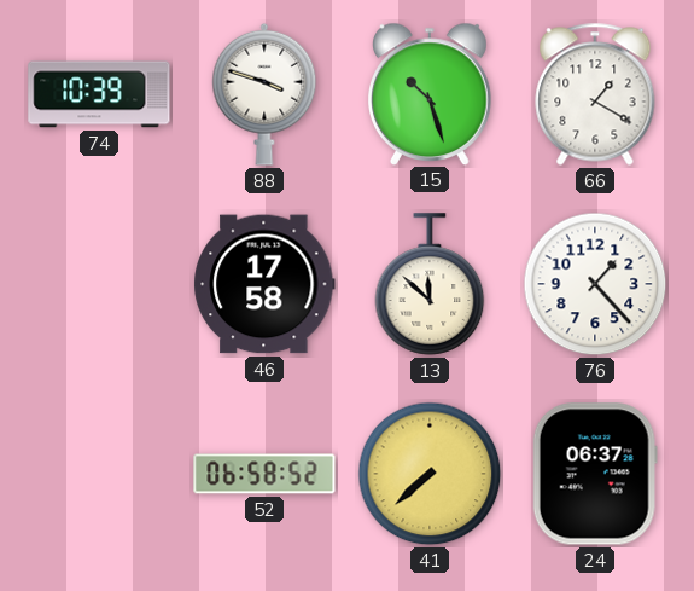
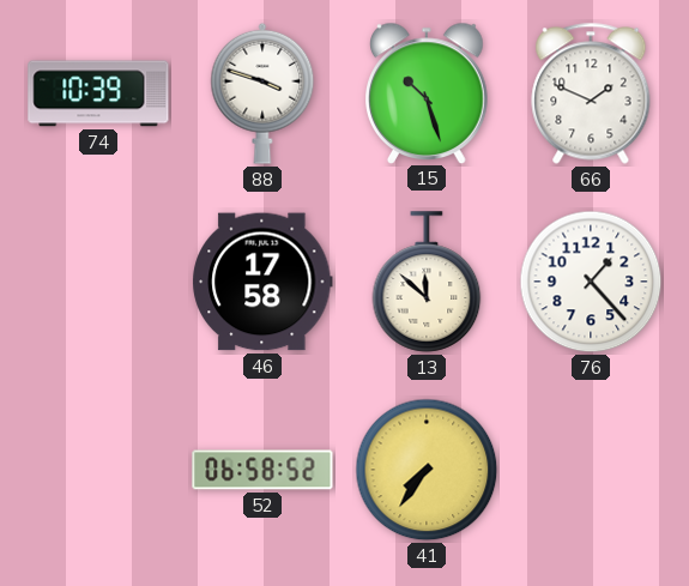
66: 1:20 -> 1:49
41: 7:38 -> 7:36
24: 06:37 -> none
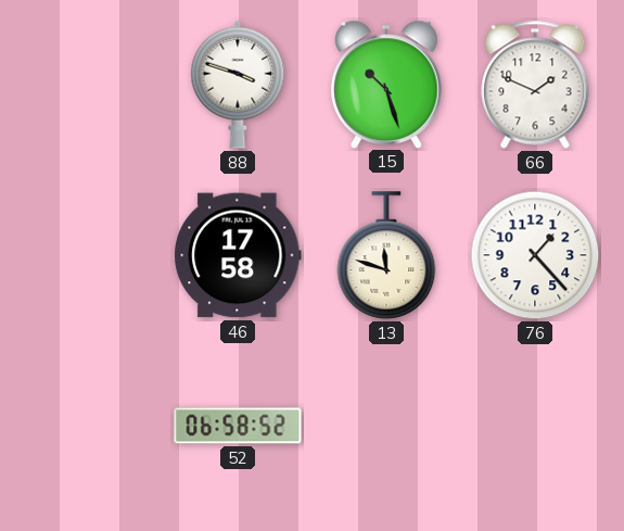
74: 10:39 -> none
13: 11:52 -> 11:48
41: 7:36 -> none
